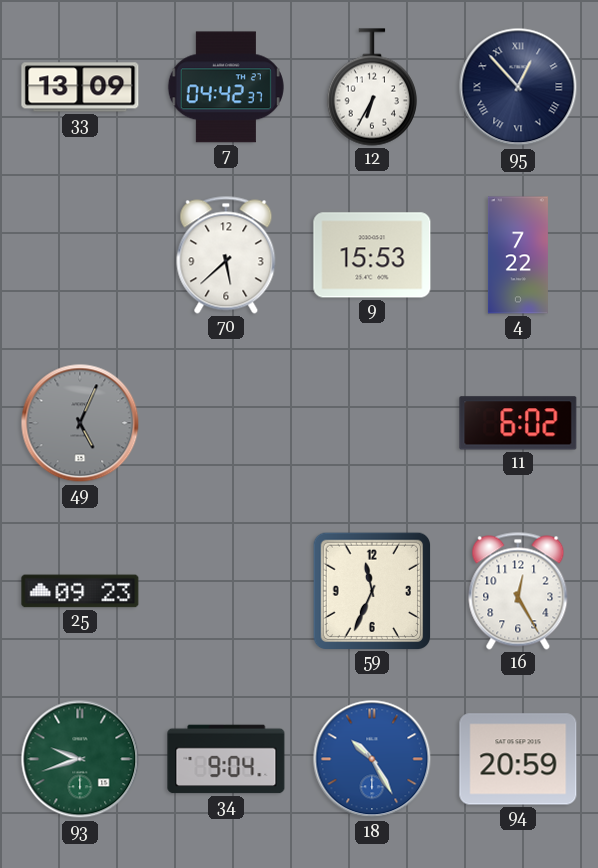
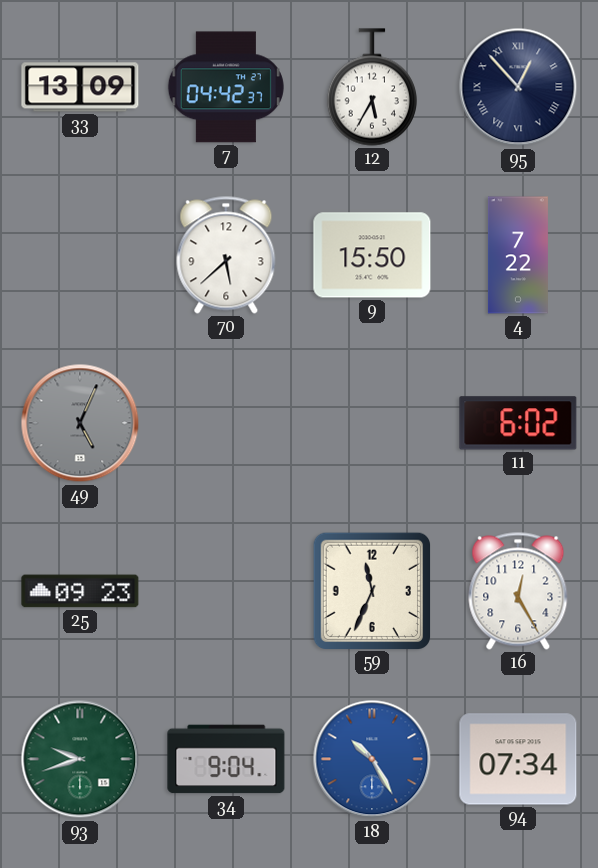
12: 6:35 -> 5:35
9: 15:53 -> 15:50
94: 20:59 -> 07:34
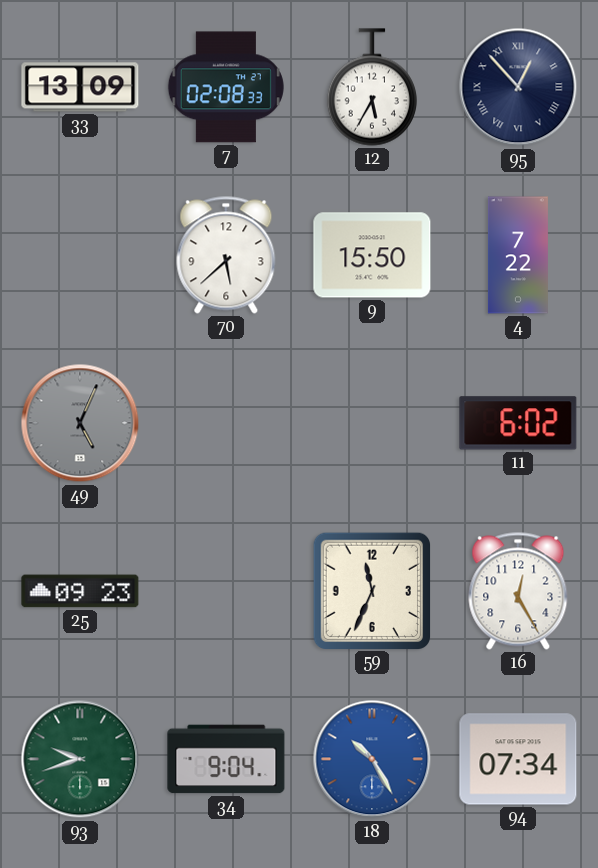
7: 04:42 -> 02:08
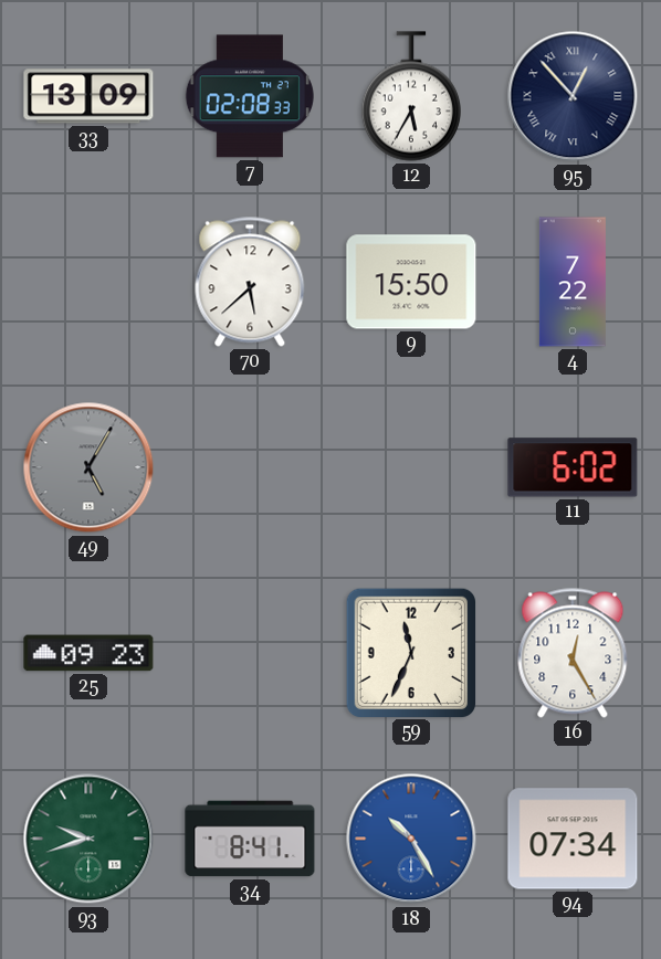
49: 5:04 -> 5:05
34: 9:04 -> 8:41
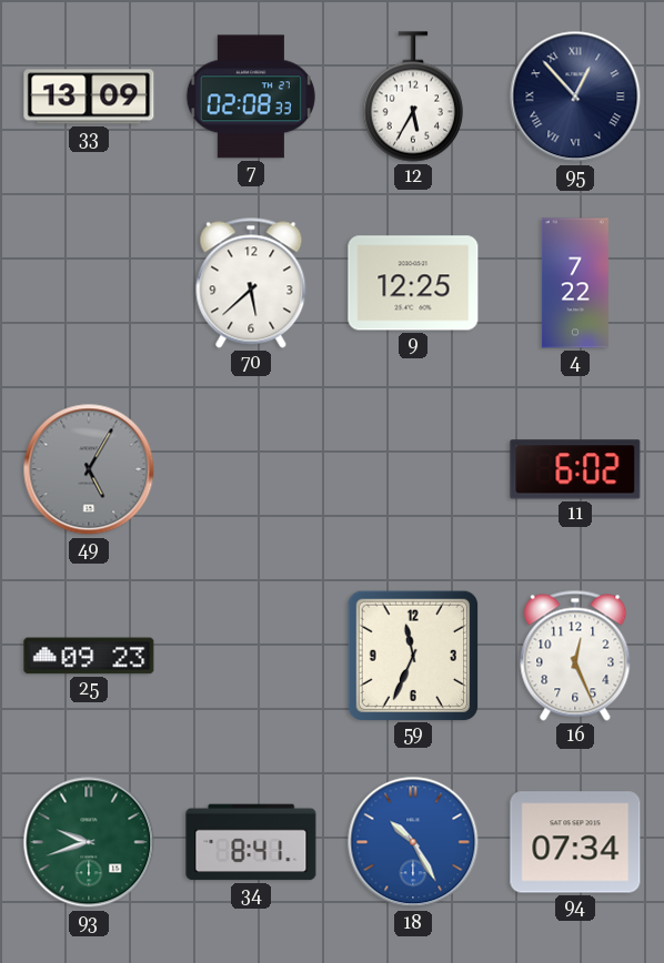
9: 15:50 -> 12:25
16: 12:25 -> 12:26
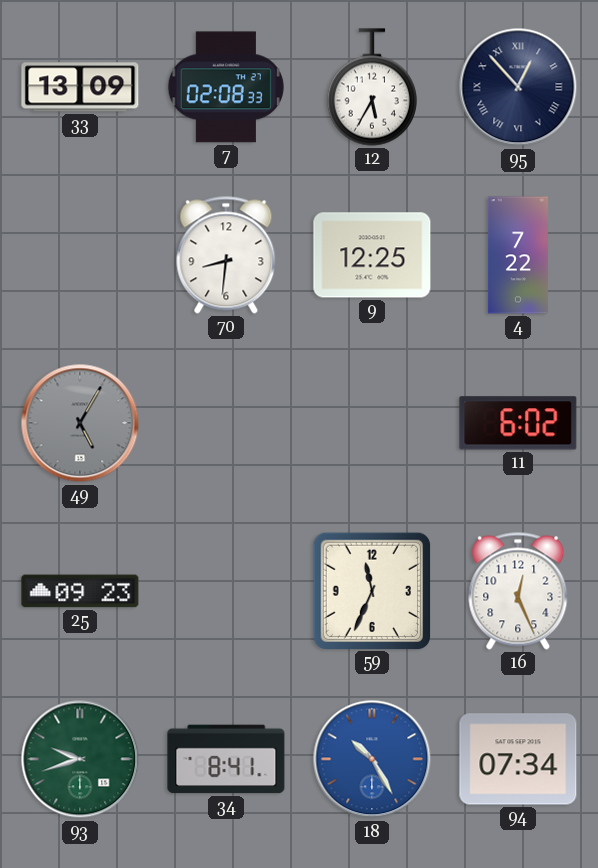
70: 5:38 -> 8:31
